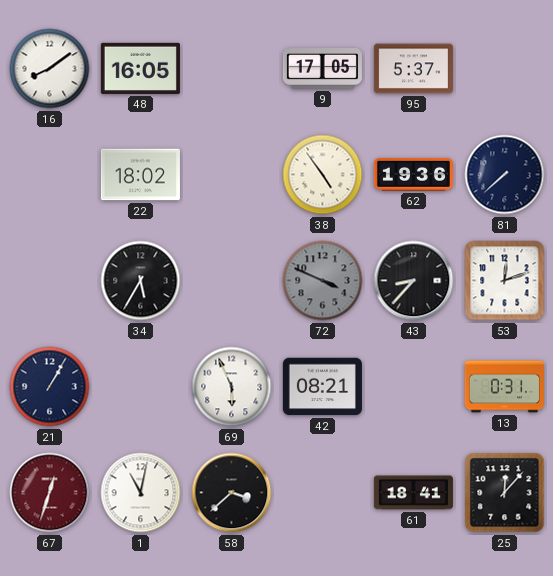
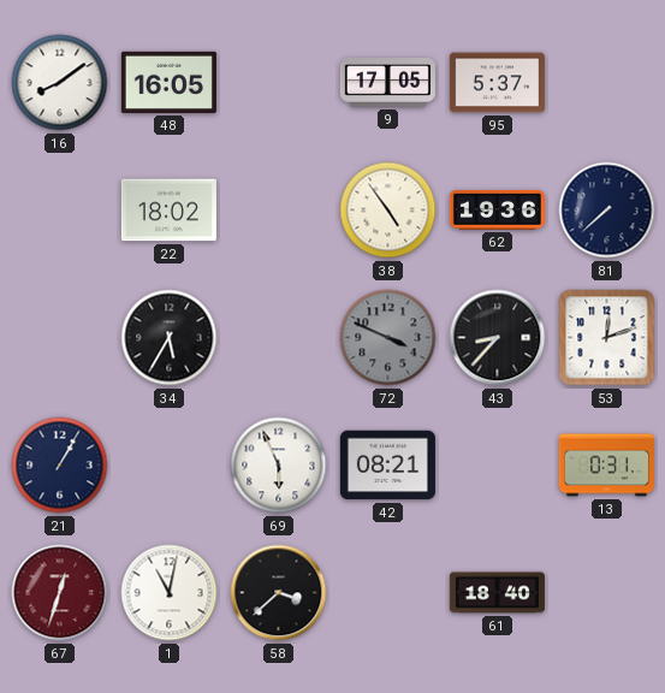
61: 18:41 -> 18:40
25: 12:07 -> none
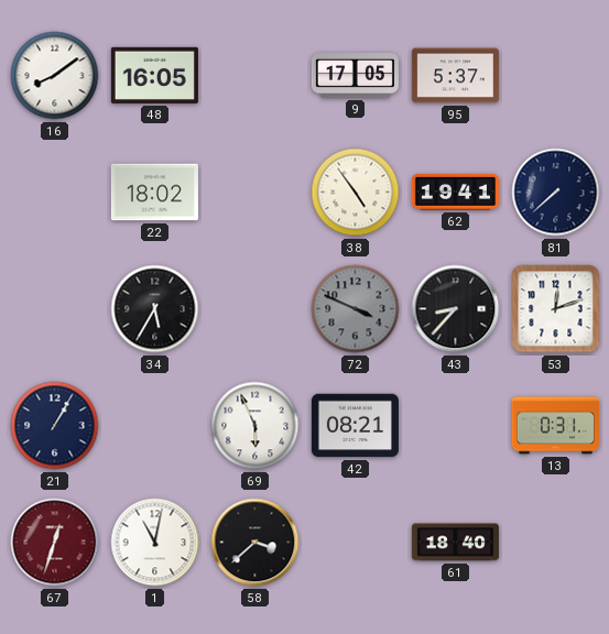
62: 19:36 -> 19:41
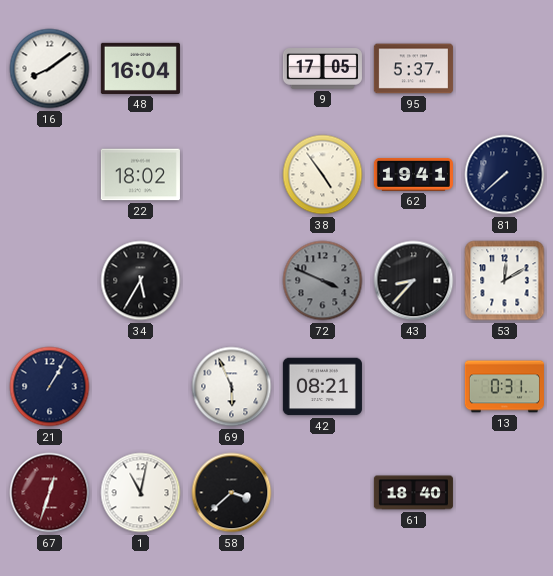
48: 16:05 -> 16:04
53: 12:12 -> 12:10
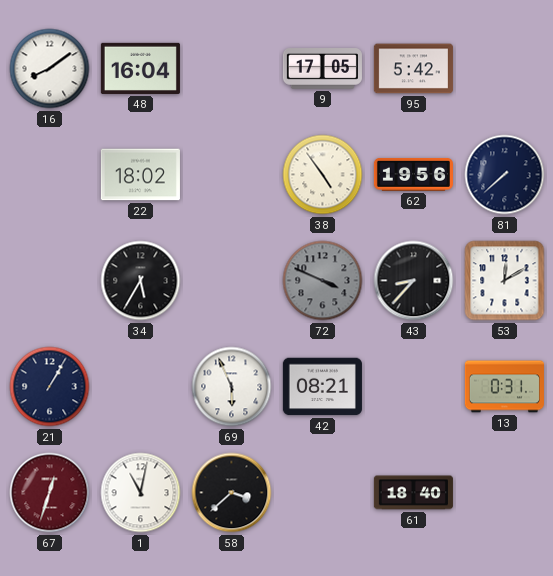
95: 5:37 -> 5:42
62: 19:41 -> 19:56
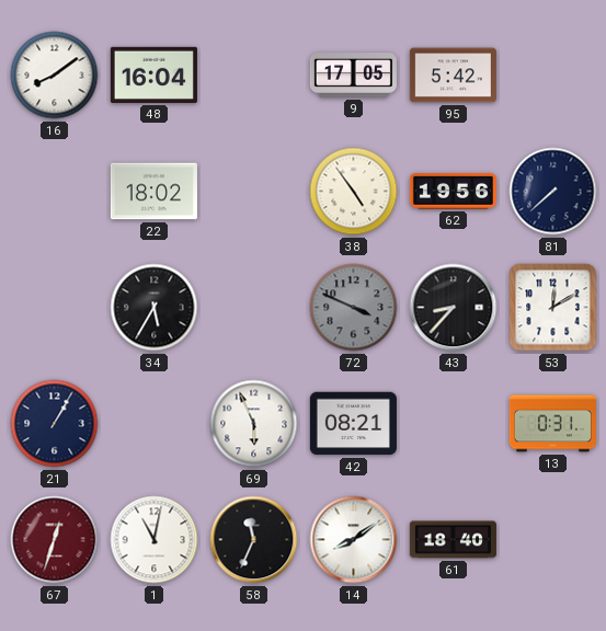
58: 3:38 -> 11:34
14: none -> 8:09
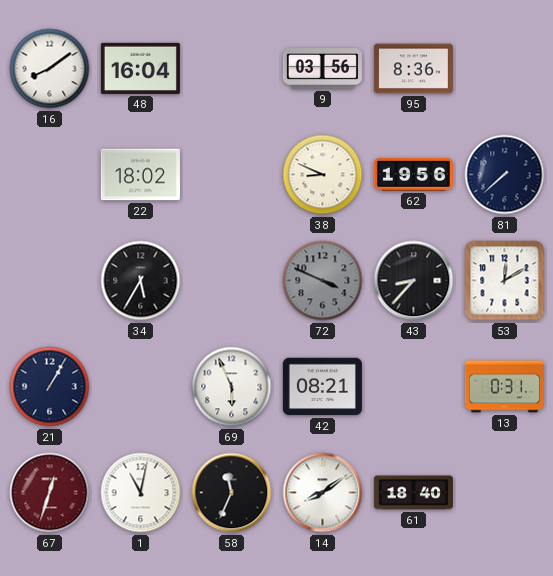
9: 17:05 -> 03:56
95: 5:42 -> 8:36
38: 4:54 -> 8:49
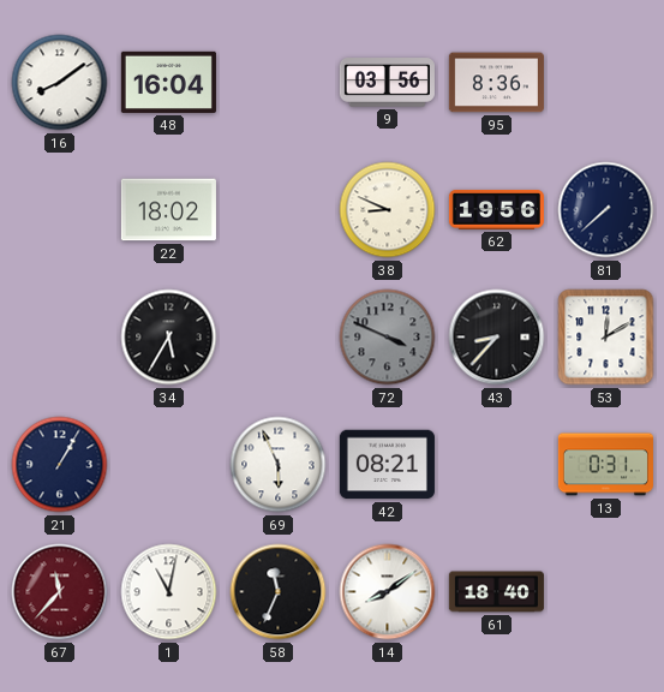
67: 12:33 -> 11:37
